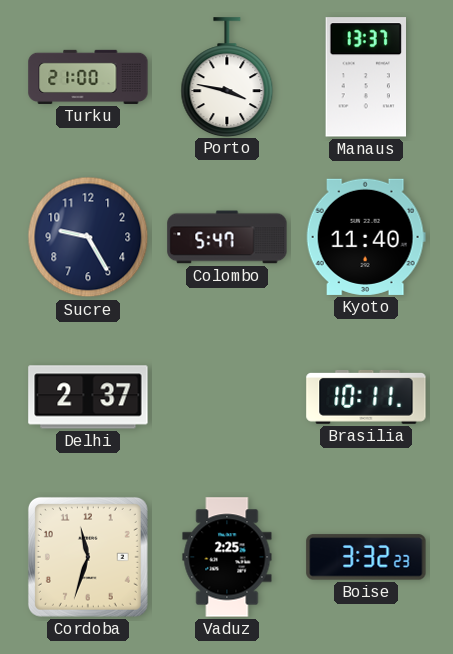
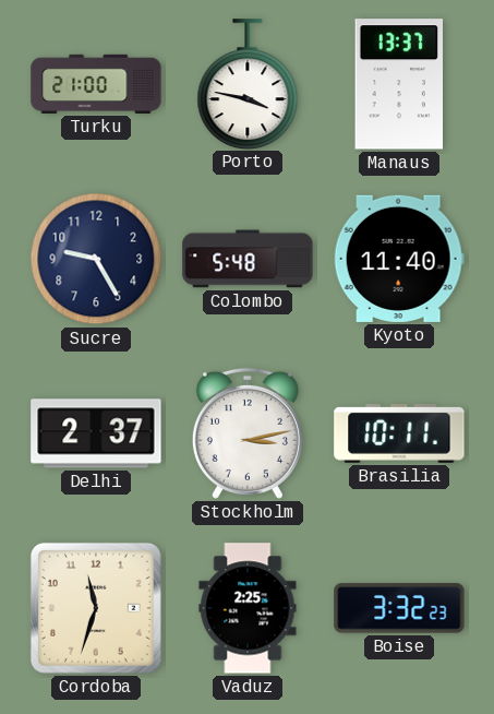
Colombo: 5:47 -> 5:48
Stockholm: none -> 3:13
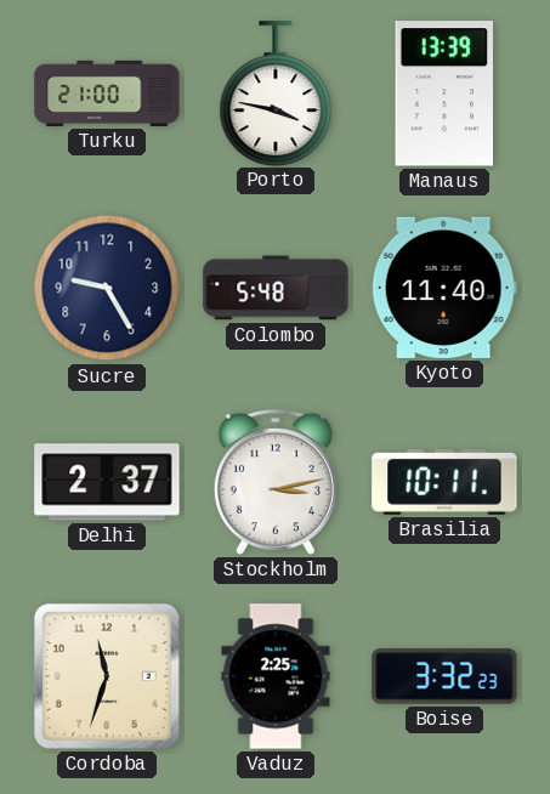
Manaus: 13:37 -> 13:39
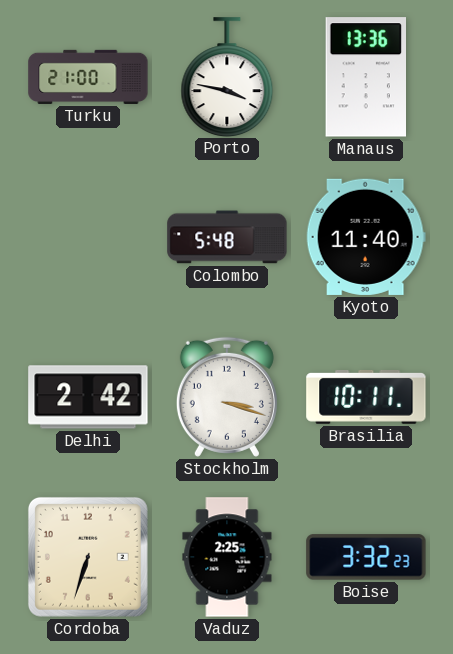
Manaus: 13:39 -> 13:36
Sucre: 9:25 -> none
Delhi: 2:37 -> 2:42
Stockholm: 3:13 -> 3:18
Cordoba: 11:33 -> 6:33
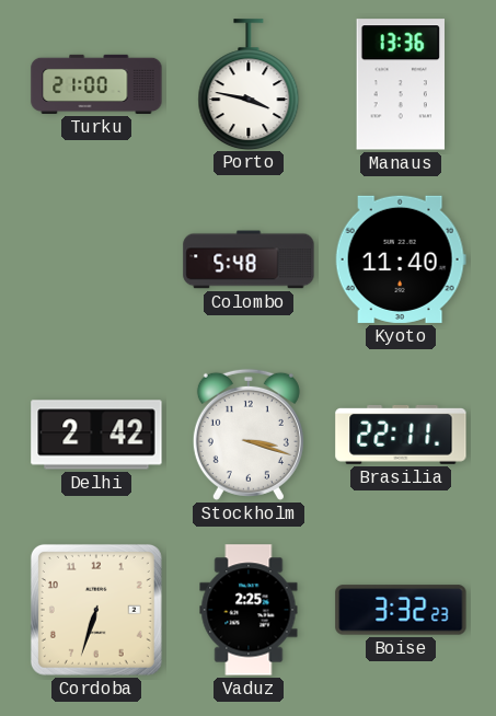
Brasilia: 10:11 -> 22:11
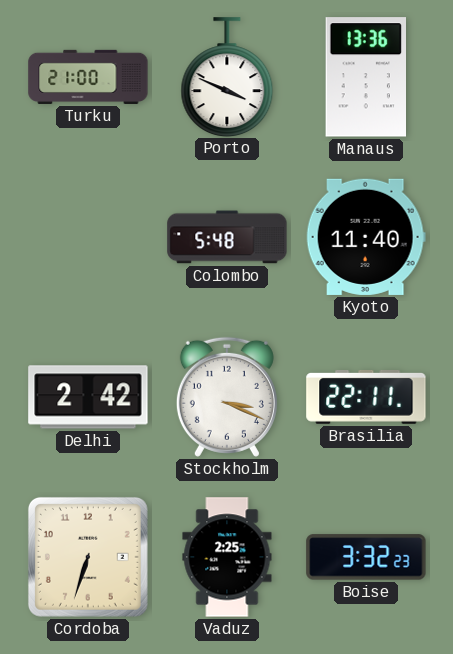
Porto: 3:47 -> 3:49
Stockholm: 3:18 -> 3:19
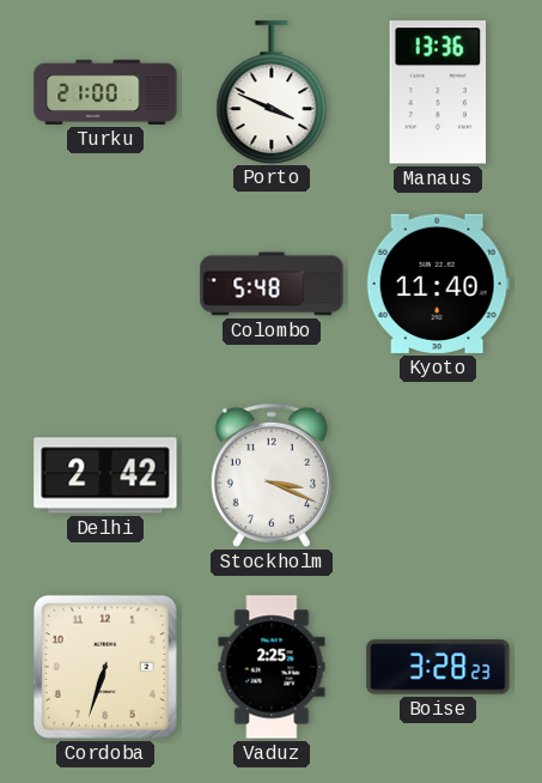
Brasilia: 22:11 -> none
Boise: 3:32 -> 3:28
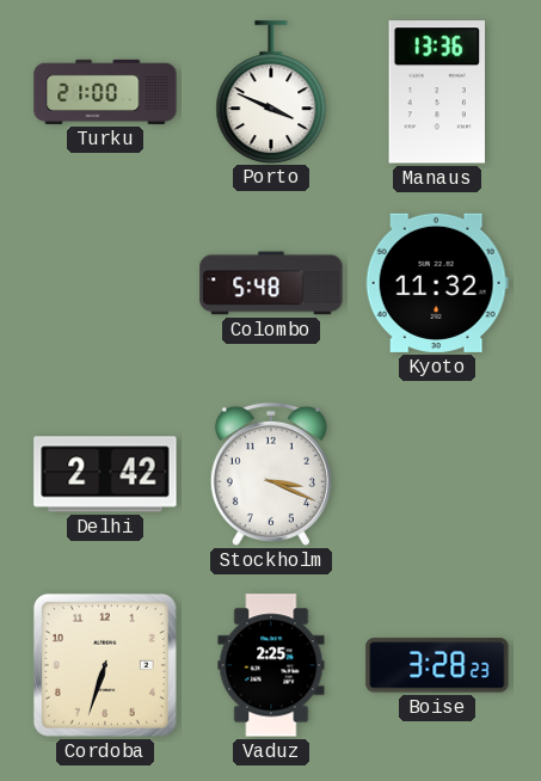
Kyoto: 11:40 -> 11:32
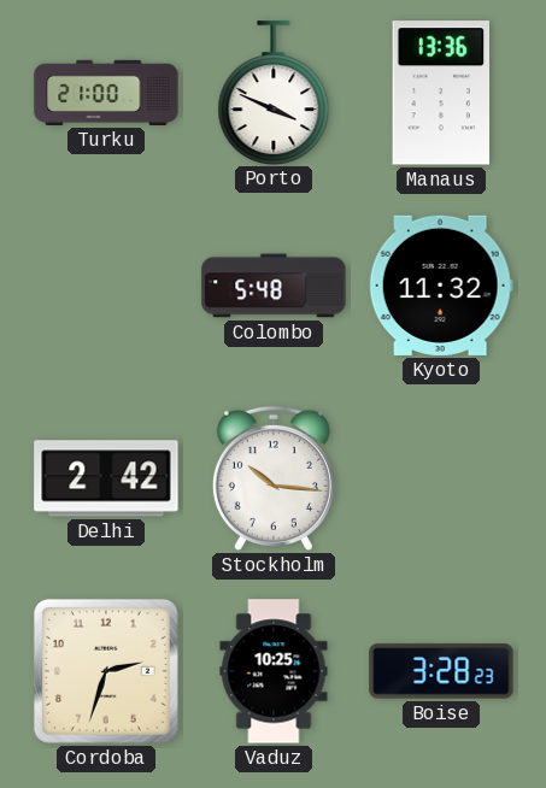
Stockholm: 3:19 -> 10:16
Cordoba: 6:33 -> 2:33
Vaduz: 2:25 -> 10:25
